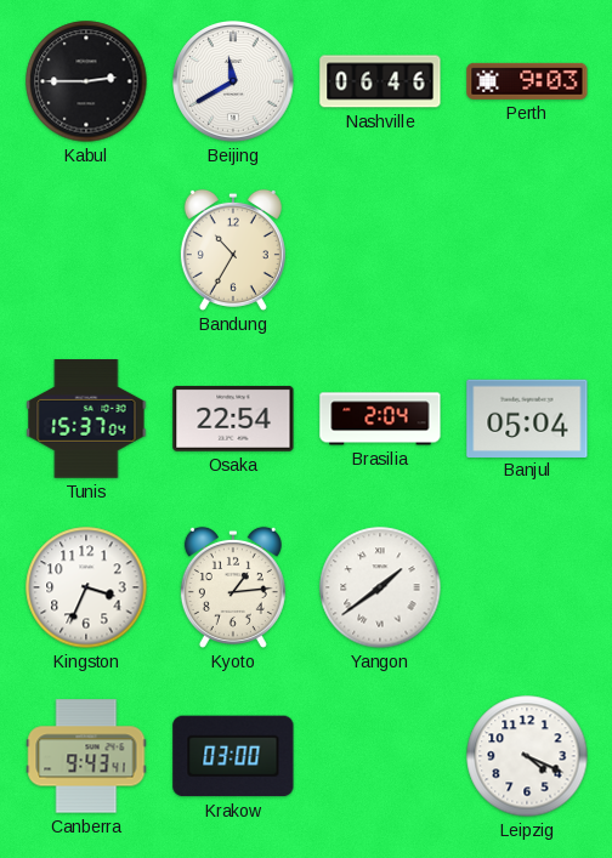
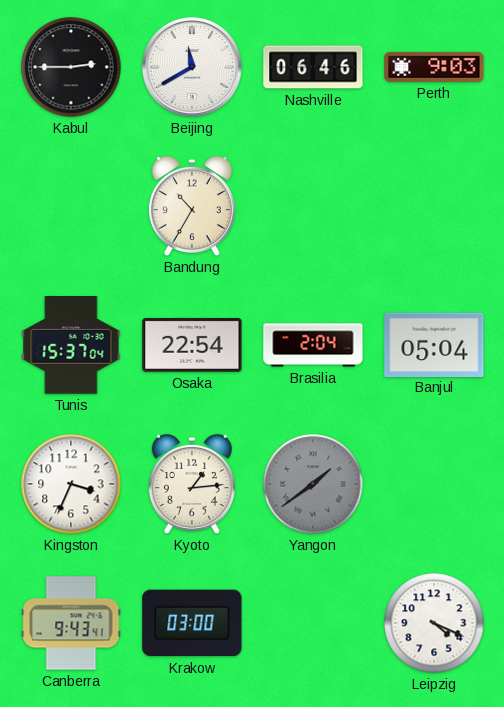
Yangon dial: white -> grey
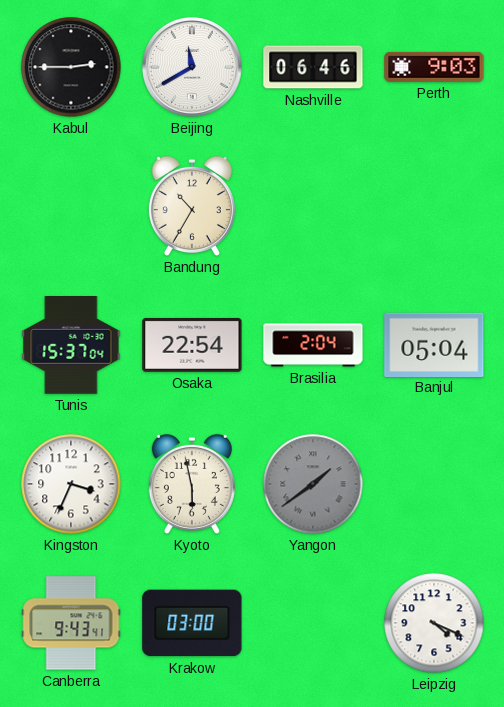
Kyoto: 1:14 -> 5:58
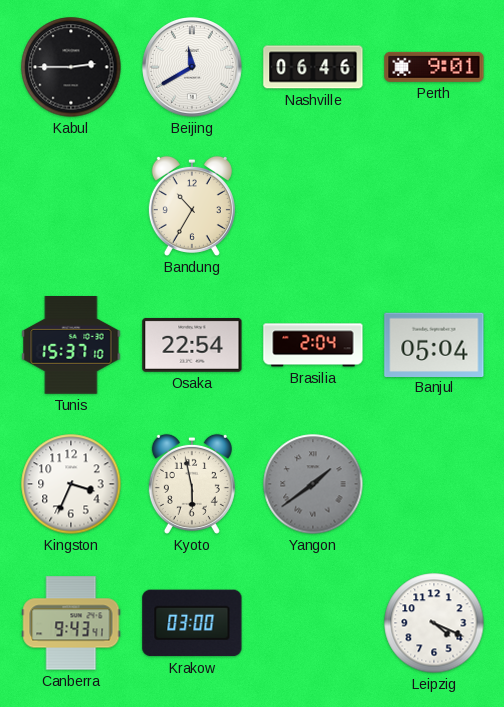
Perth: 9:03 -> 9:01
Tunis: 15:37:04 -> 15:37:10
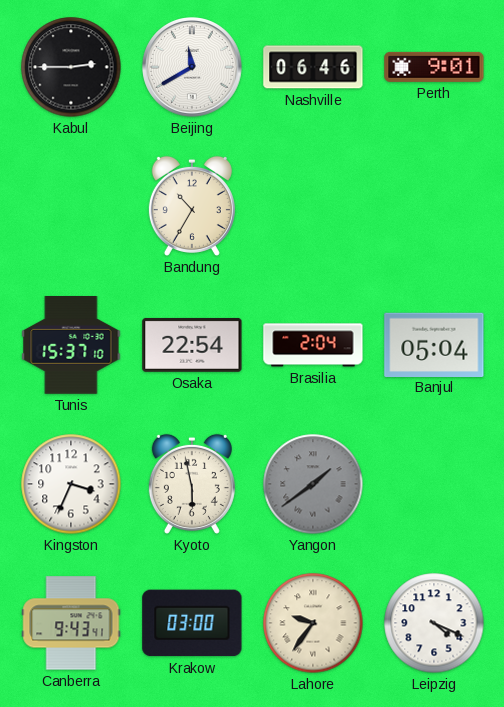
Lahore: none -> 9:36
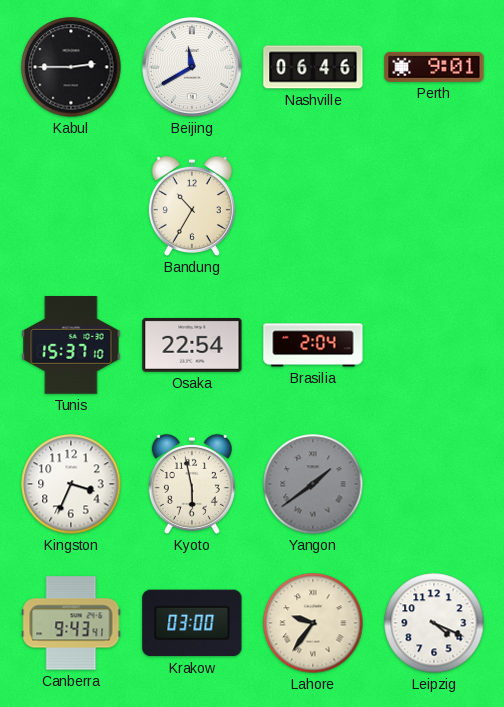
Banjul: 05:04 -> none
